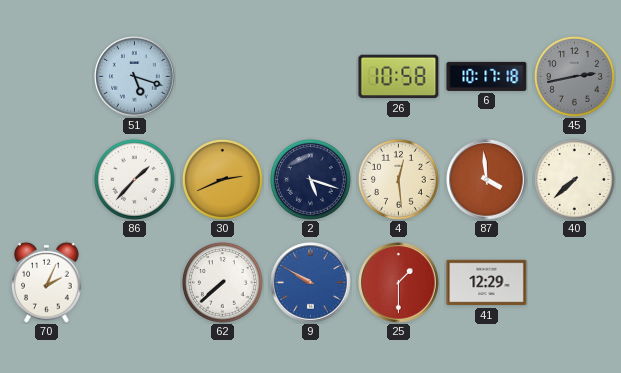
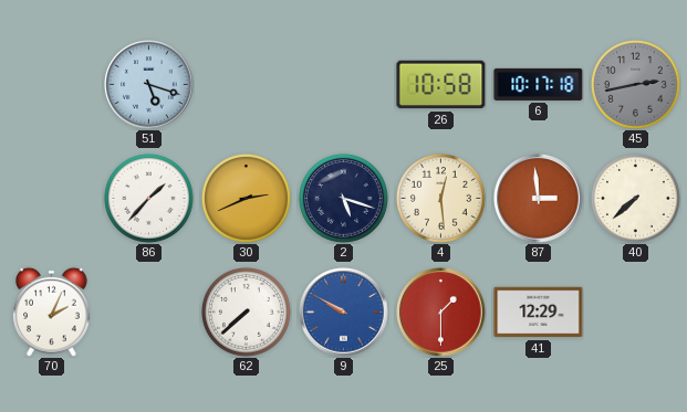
87: 3:59 -> 2:59
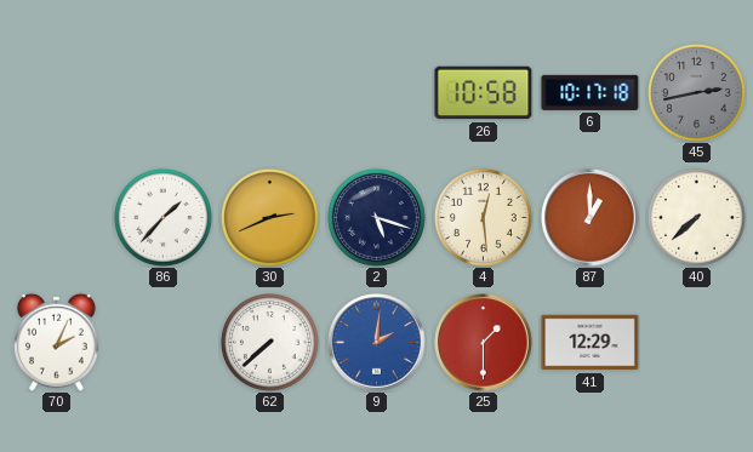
51: 5:18 -> none
87: 2:59 -> 1:00
9: 9:50 -> 2:01
